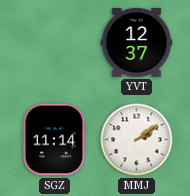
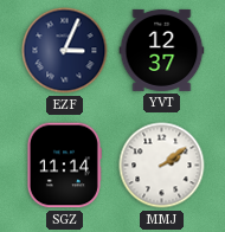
EZF: none -> 3:04
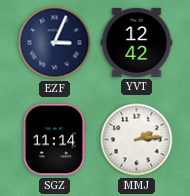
YVT: 12:37 -> 12:42
MMJ: 2:09 -> 2:14
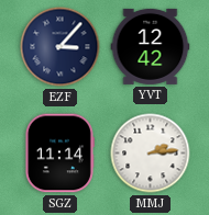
EZF: 3:04 -> 3:07
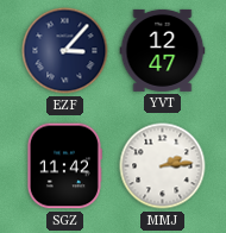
YVT: 12:42 -> 12:47
SGZ: 11:14 -> 11:42
